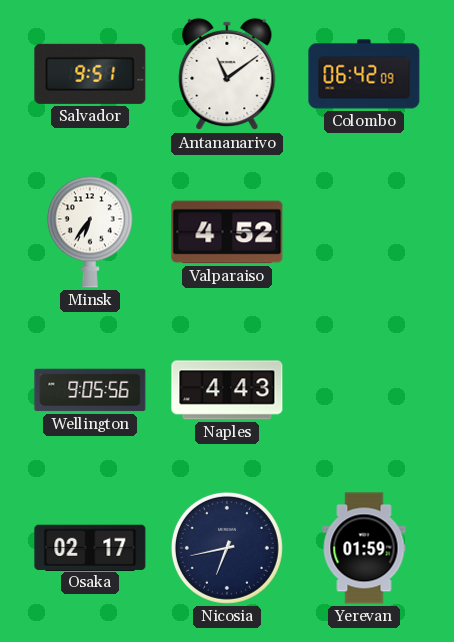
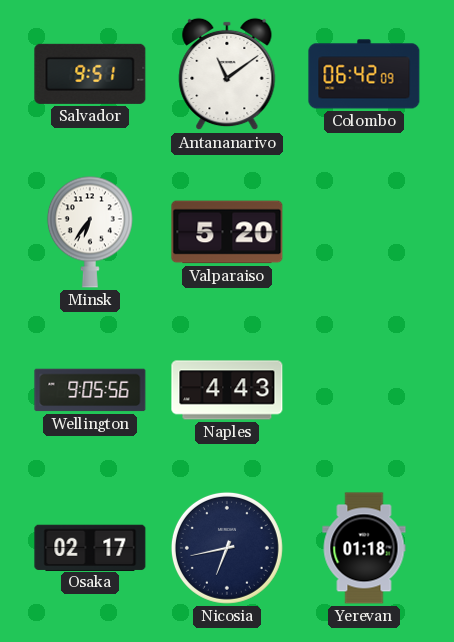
Valparaiso: 4:52 -> 5:20
Yerevan: 01:59 -> 01:18
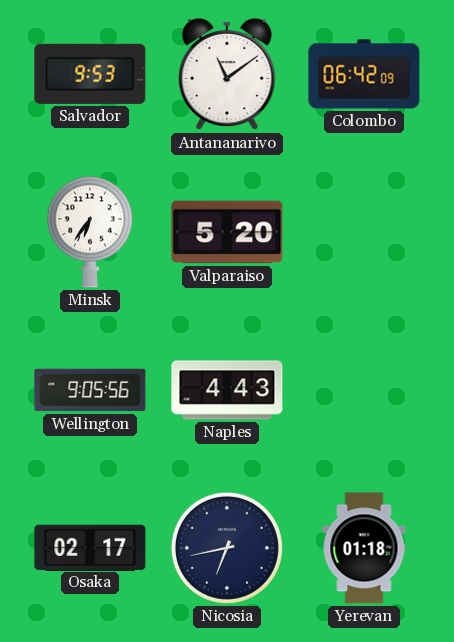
Salvador: 9:51 -> 9:53
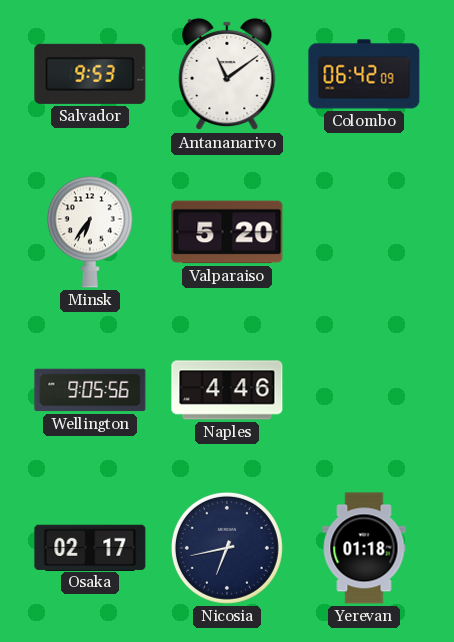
Naples: 4:43 -> 4:46
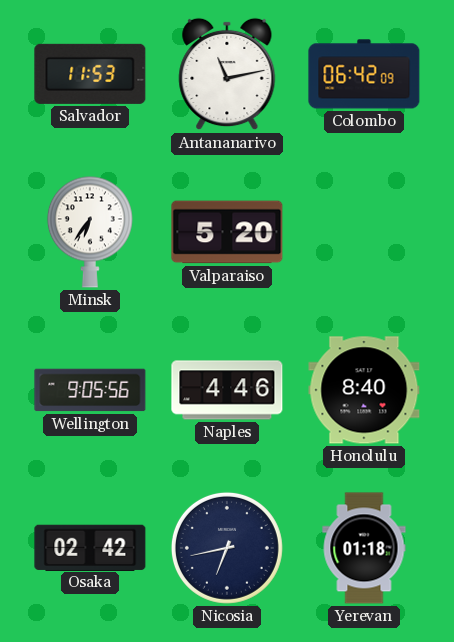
Salvador: 9:53 -> 11:53
Antananarivo: 11:09 -> 11:13
Honolulu: none -> 8:40
Osaka: 02:17 -> 02:42
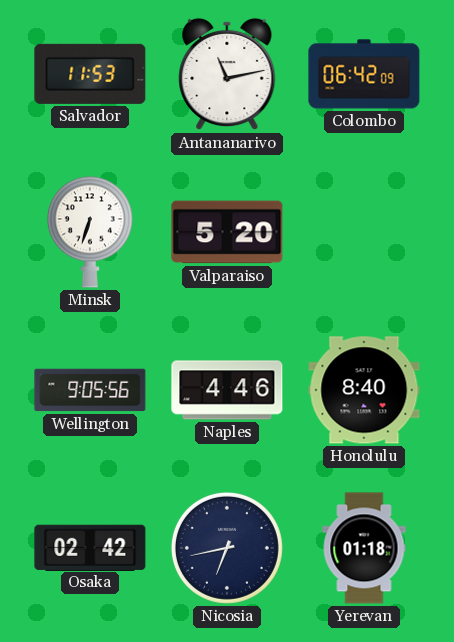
Minsk: 6:36 -> 6:33
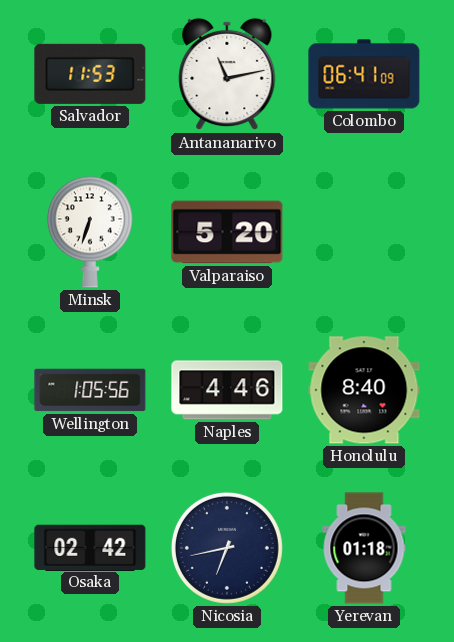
Colombo: 06:42 -> 06:41
Wellington: 9:05 -> 1:05
